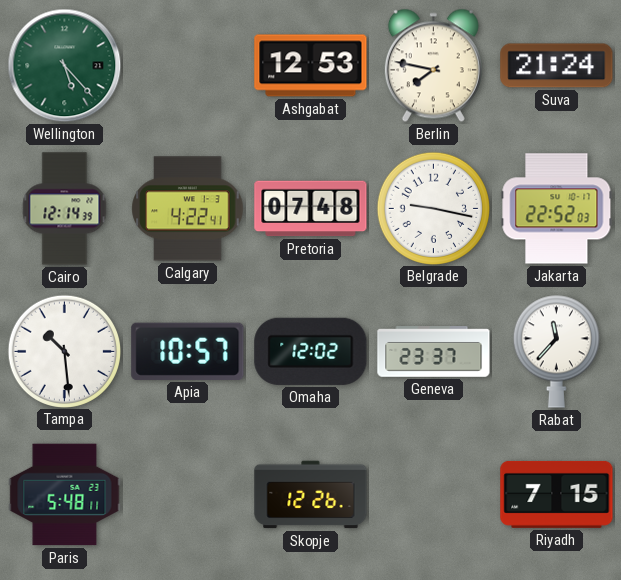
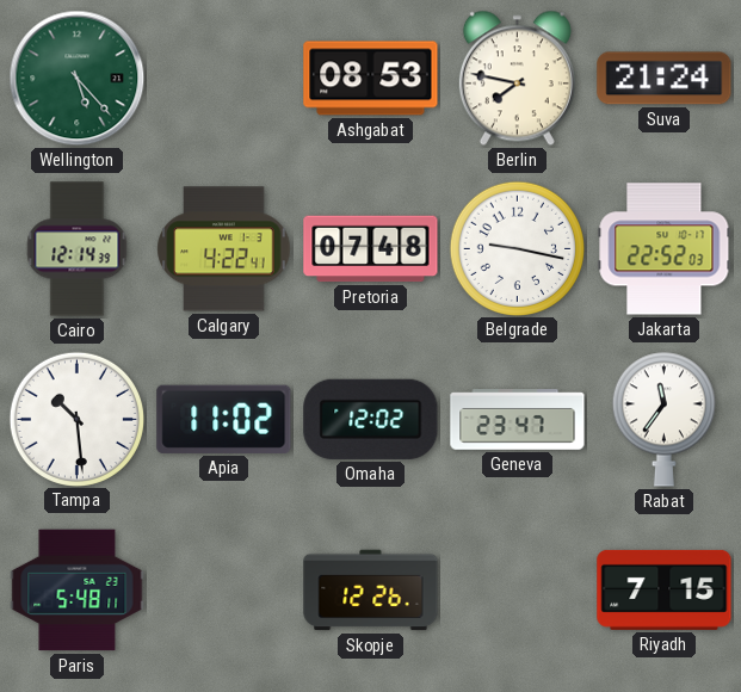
Ashgabat: 12:53 -> 08:53
Apia: 10:57 -> 11:02
Geneva: 23:37 -> 23:47
Rabat: 11:37 -> 11:36
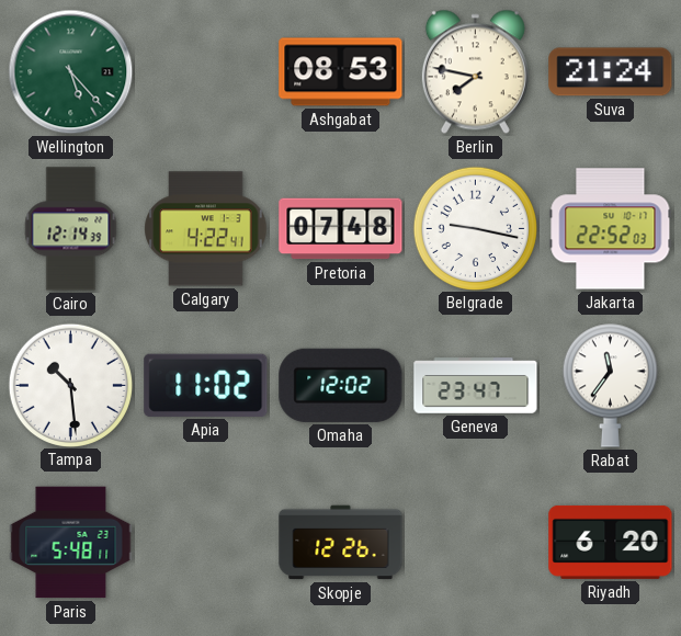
Riyadh: 7:15 -> 6:20
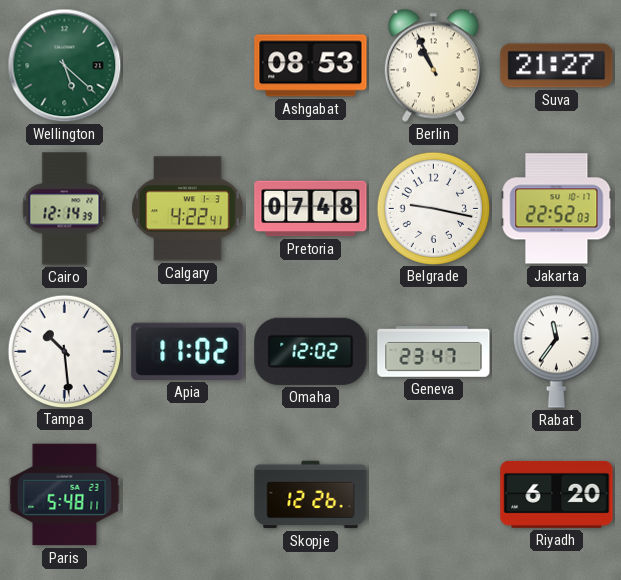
Wellington: 5:23 -> 5:22
Berlin: 7:47 -> 10:56
Suva: 21:24 -> 21:27
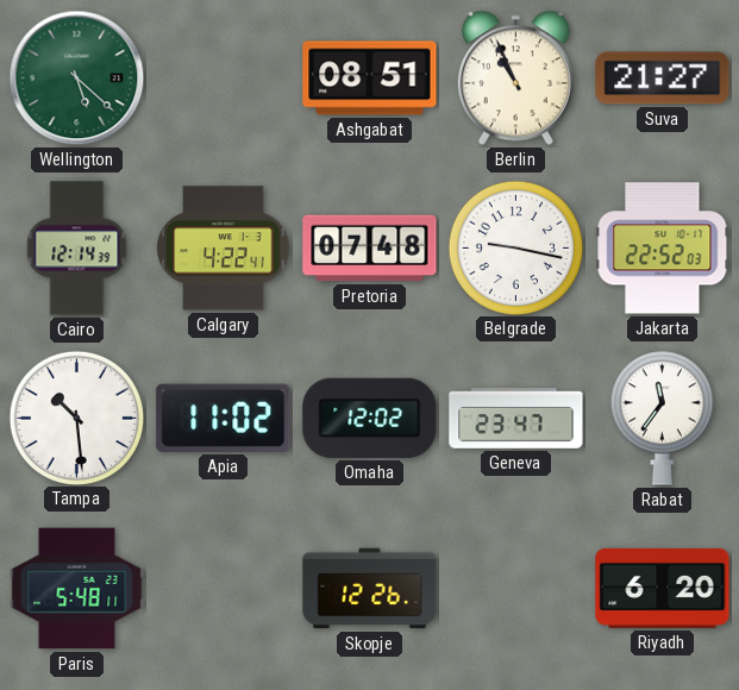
Ashgabat: 08:53 -> 08:51
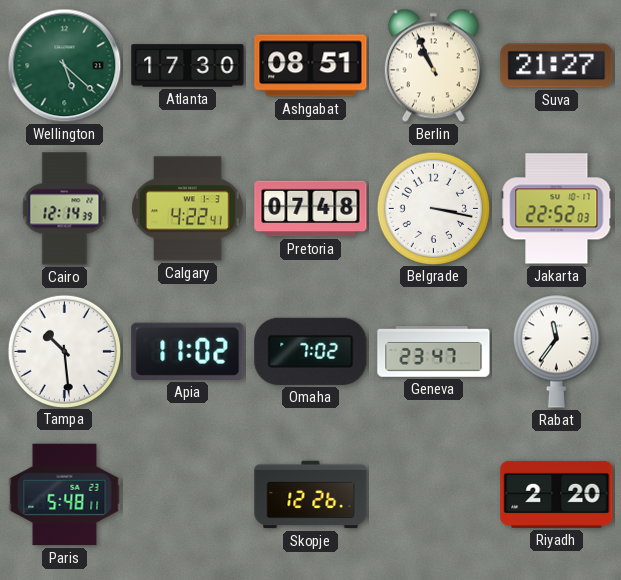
Atlanta: none -> 17:30
Belgrade: 9:17 -> 3:17
Omaha: 12:02 -> 7:02
Riyadh: 6:20 -> 2:20
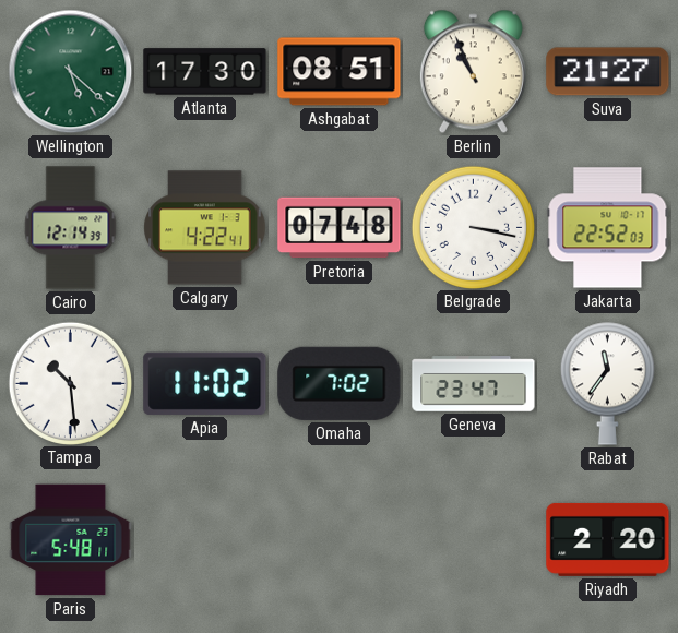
Skopje: 12:26 -> none
